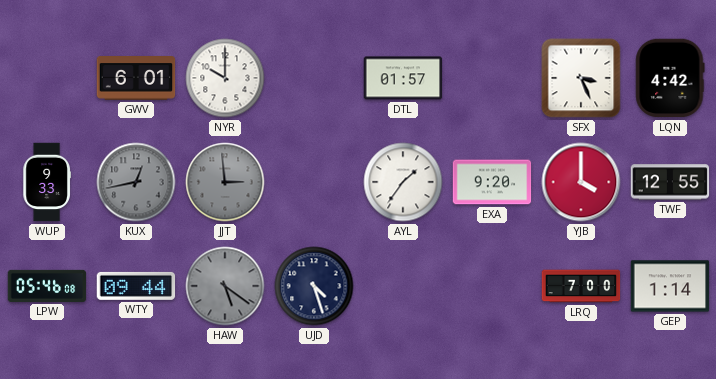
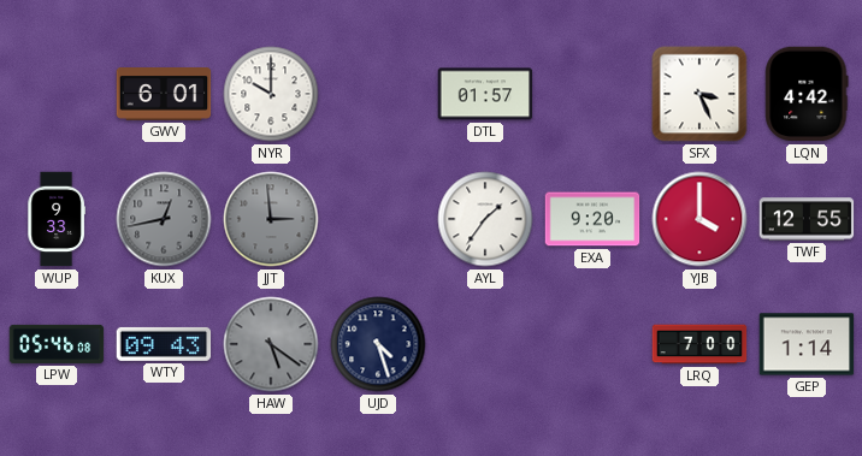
WTY: 09:44 -> 09:43
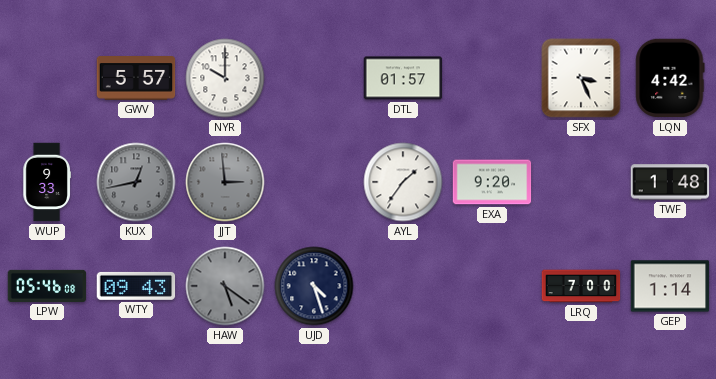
GWV: 6:01 -> 5:57
YJB: 4:00 -> none
TWF: 12:55 -> 1:48
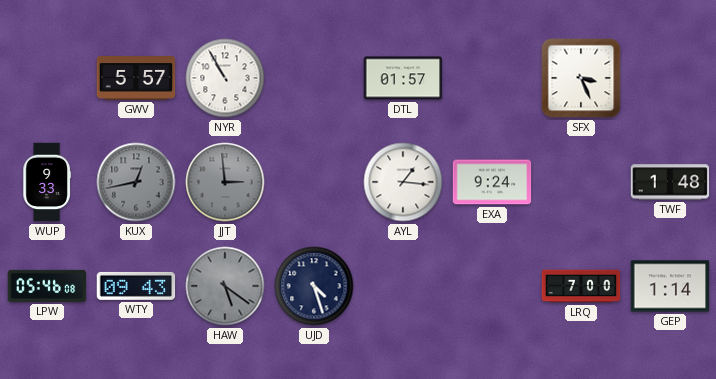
NYR: 10:00 -> 10:55
LQN: 4:42 -> none
AYL: 1:36 -> 1:16
EXA: 9:20 -> 9:24
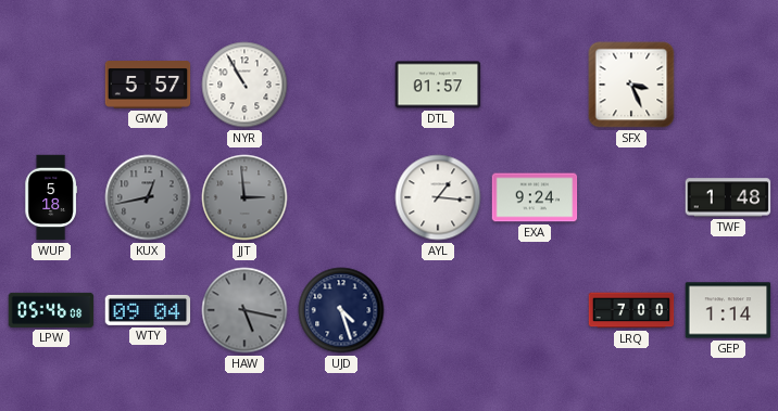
WUP: 9:33 -> 5:18
WTY: 09:43 -> 09:04
HAW: 5:21 -> 5:17
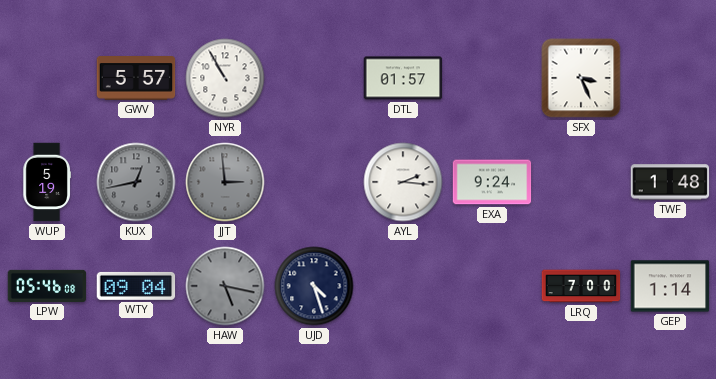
WUP: 5:18 -> 5:19
AYL: 1:16 -> 2:16
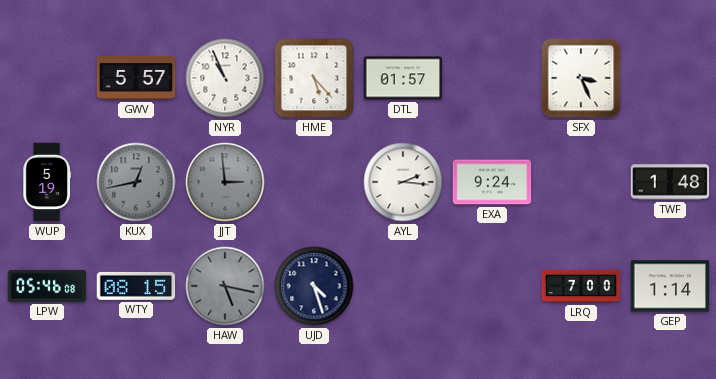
NYR: 10:55 -> 10:56
HME: none -> 5:23
WTY: 09:04 -> 08:15
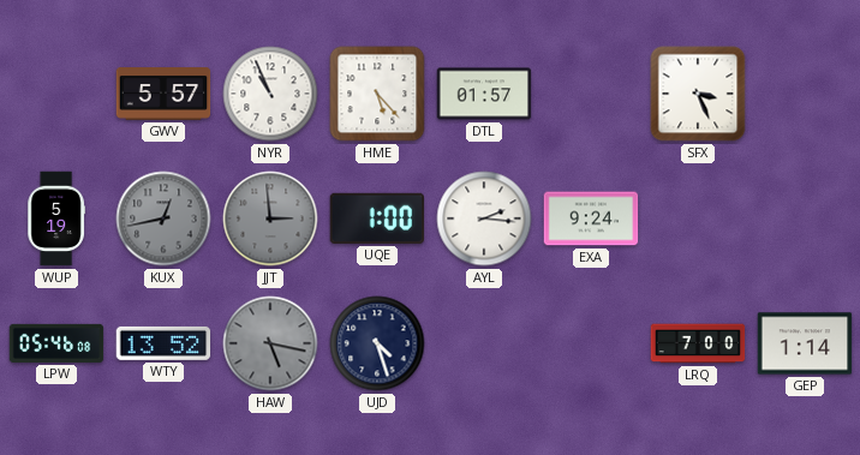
UQE: none -> 1:00
TWF: 1:48 -> none
WTY: 08:15 -> 13:52
